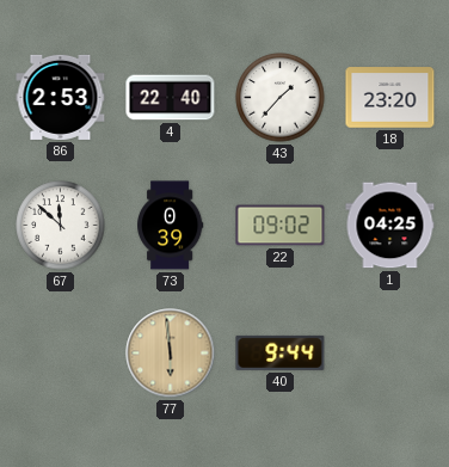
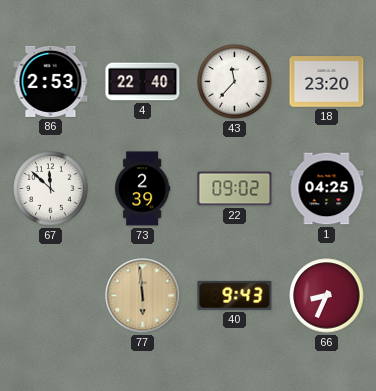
43: 1:37 -> 11:37
73: 0:39 -> 2:39
40: 9:44 -> 9:43
66: none -> 8:34
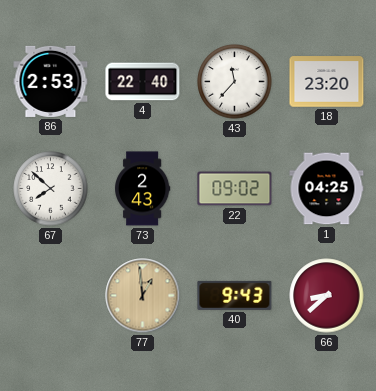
67: 11:52 -> 7:52
73: 2:39 -> 2:43
77: 5:59 -> 12:59
66: 8:34 -> 8:38
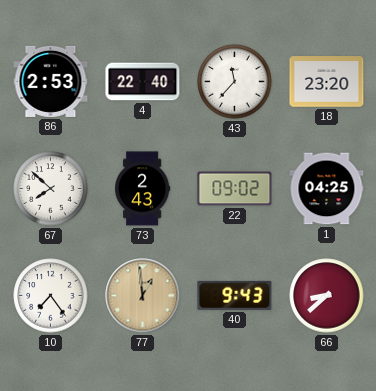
10: none -> 7:24
